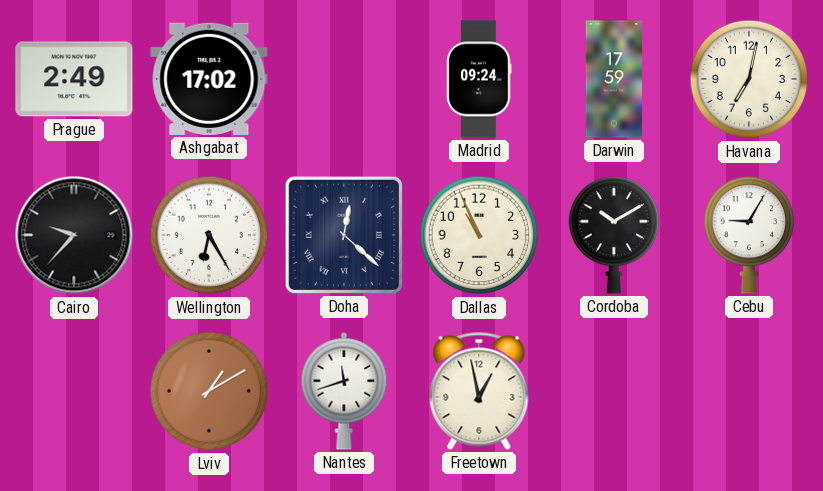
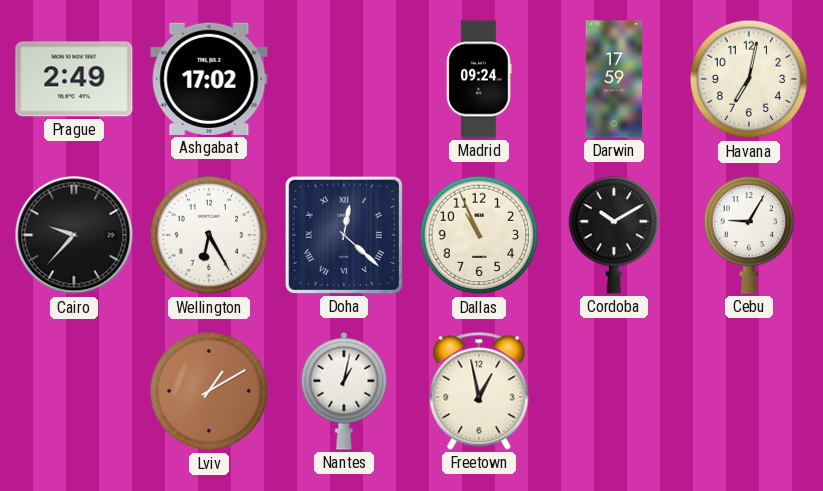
Nantes: 11:42 -> 1:02
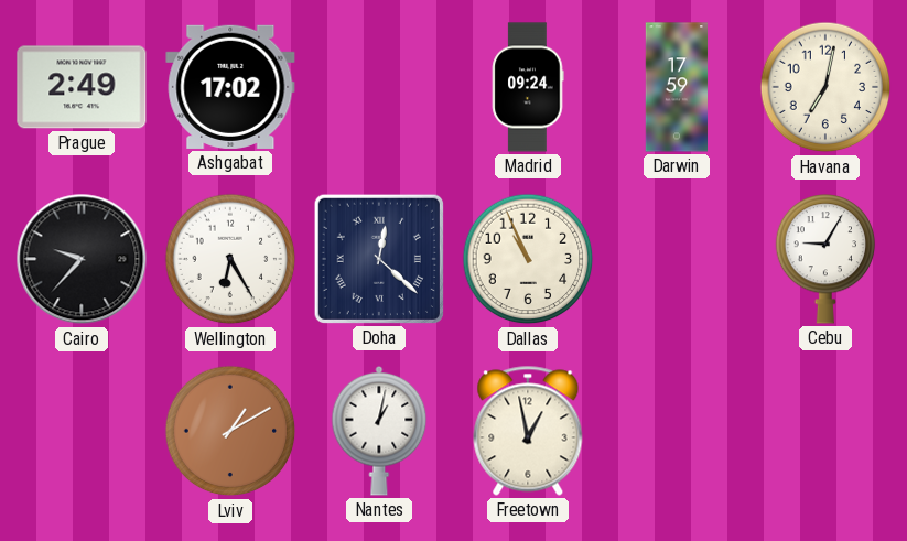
Cordoba: 10:10 -> none
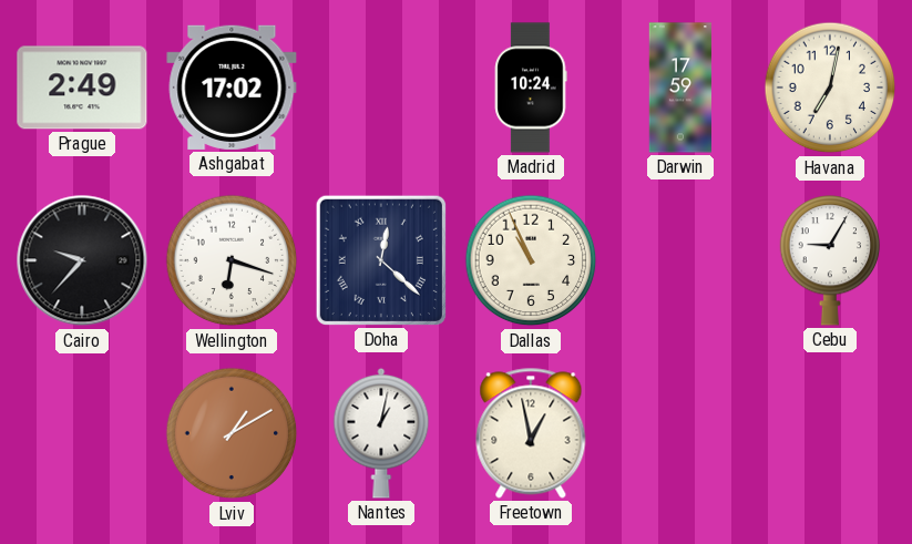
Madrid: 09:24 -> 10:24
Wellington: 6:25 -> 6:18
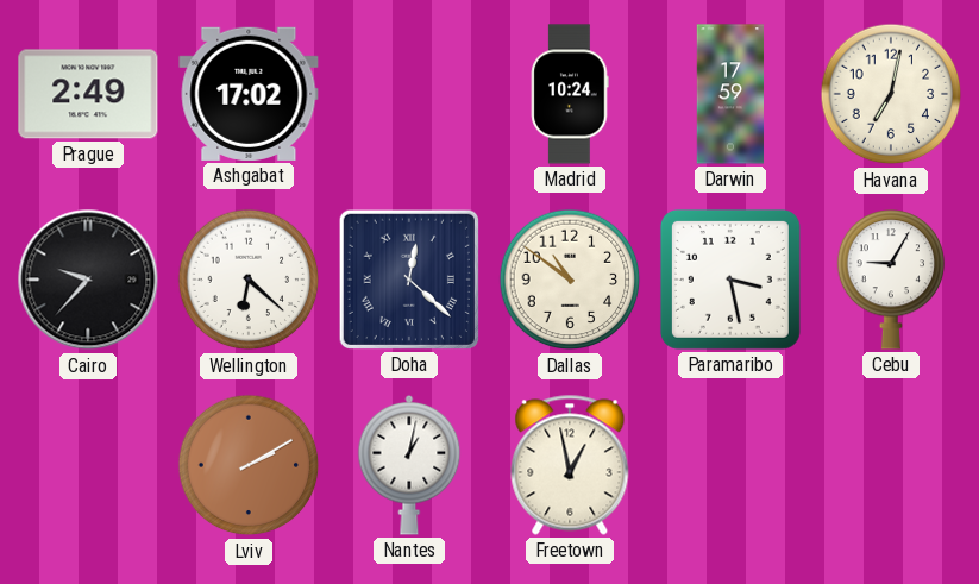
Wellington: 6:18 -> 6:22
Dallas: 10:56 -> 10:51
Paramaribo: none -> 3:28
Lviv: 1:10 -> 2:10
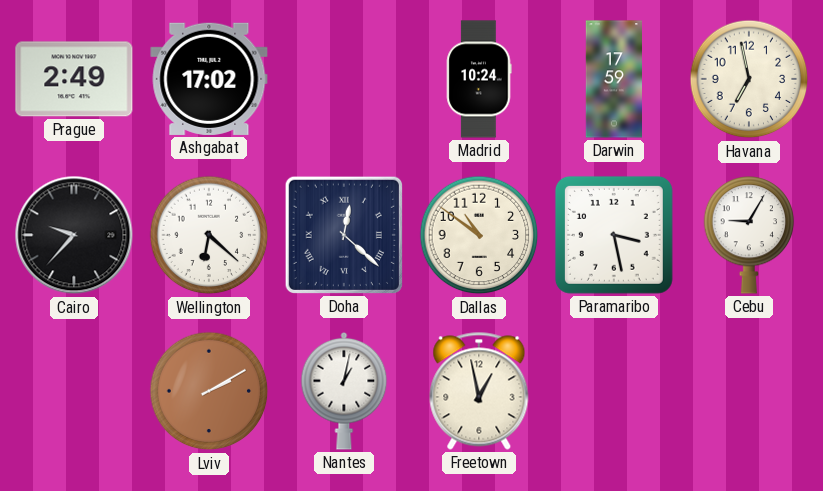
Havana: 7:02 -> 6:58
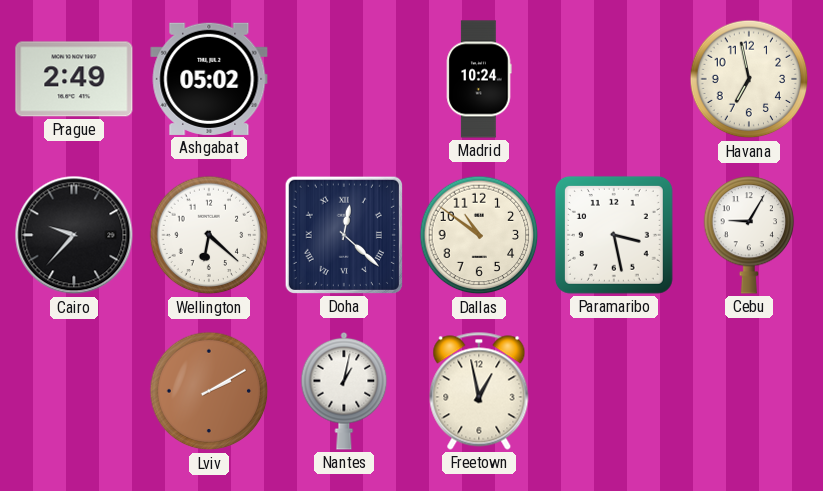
Ashgabat: 17:02 -> 05:02
Darwin: 17:59 -> none
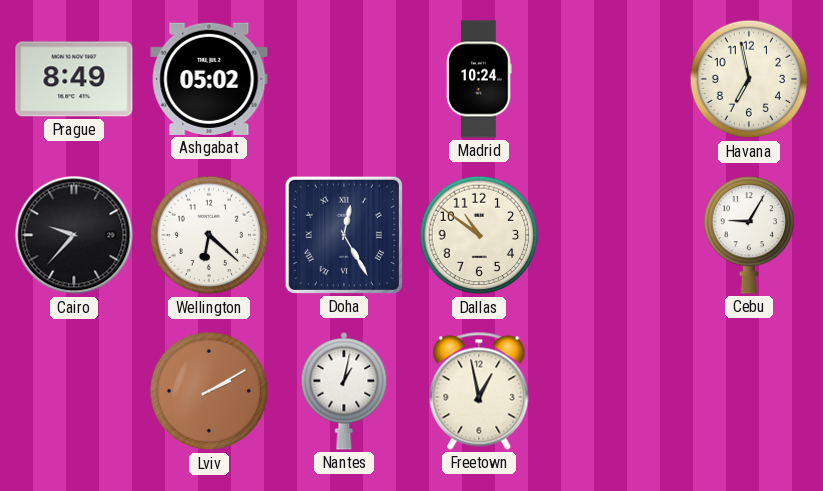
Prague: 2:49 -> 8:49
Doha: 12:22 -> 12:25
Paramaribo: 3:28 -> none
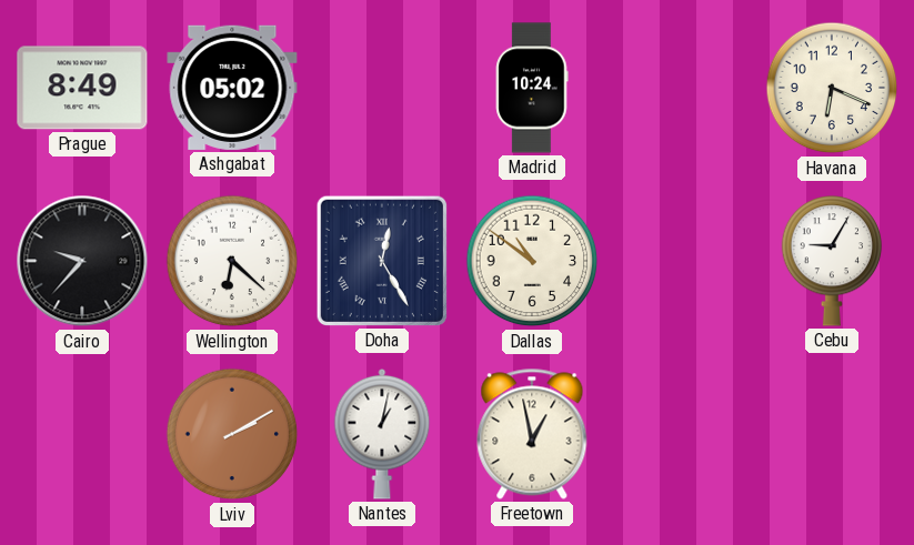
Havana: 6:58 -> 6:19
